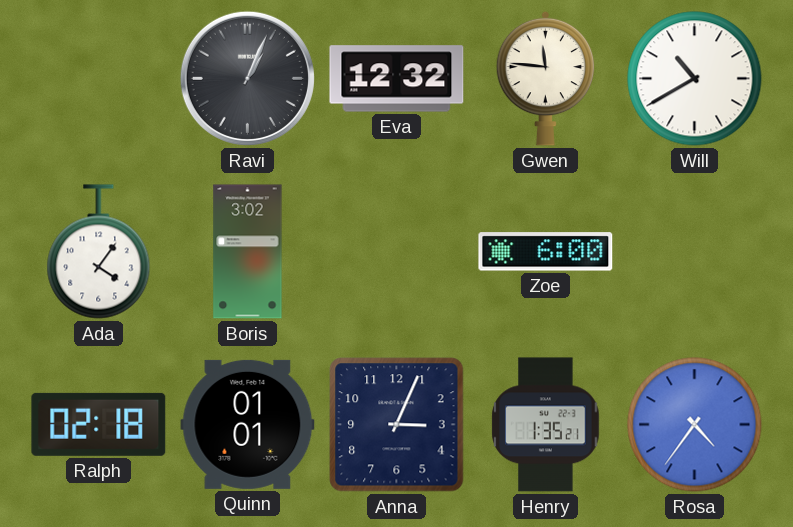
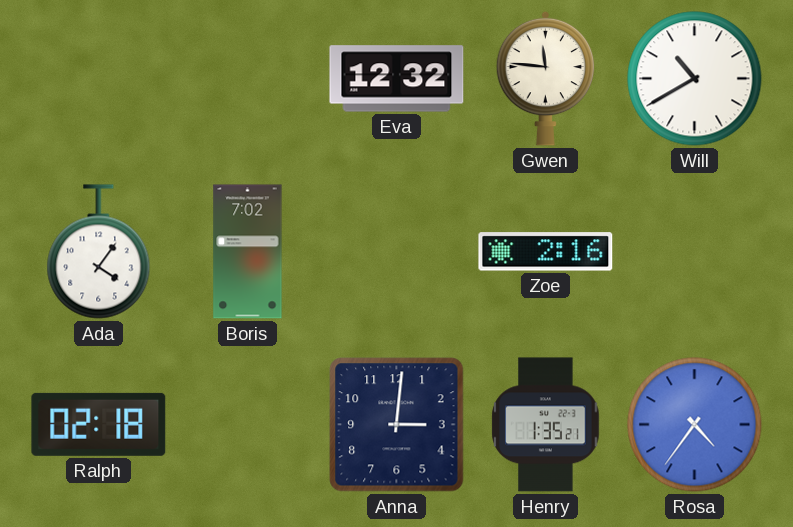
Ravi: 1:04 -> none
Boris: 3:02 -> 7:02
Zoe: 6:00 -> 2:16
Quinn: 01:01 -> none
Anna: 3:04 -> 3:01
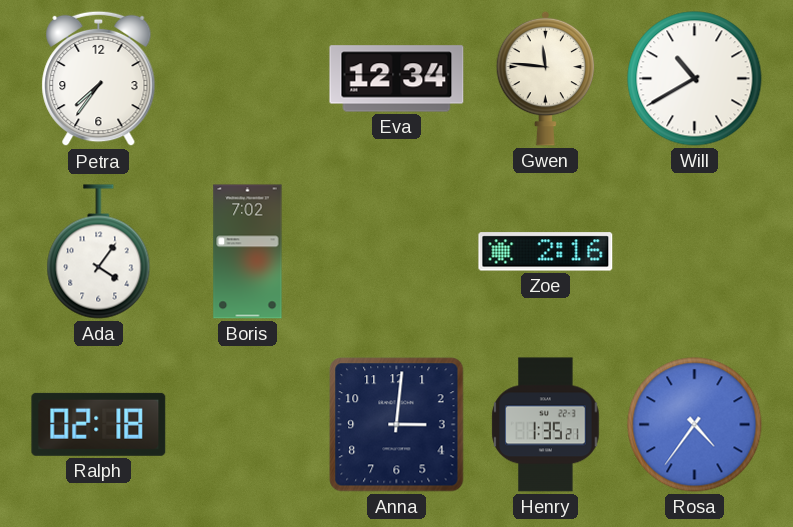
Petra: none -> 7:36
Eva: 12:32 -> 12:34
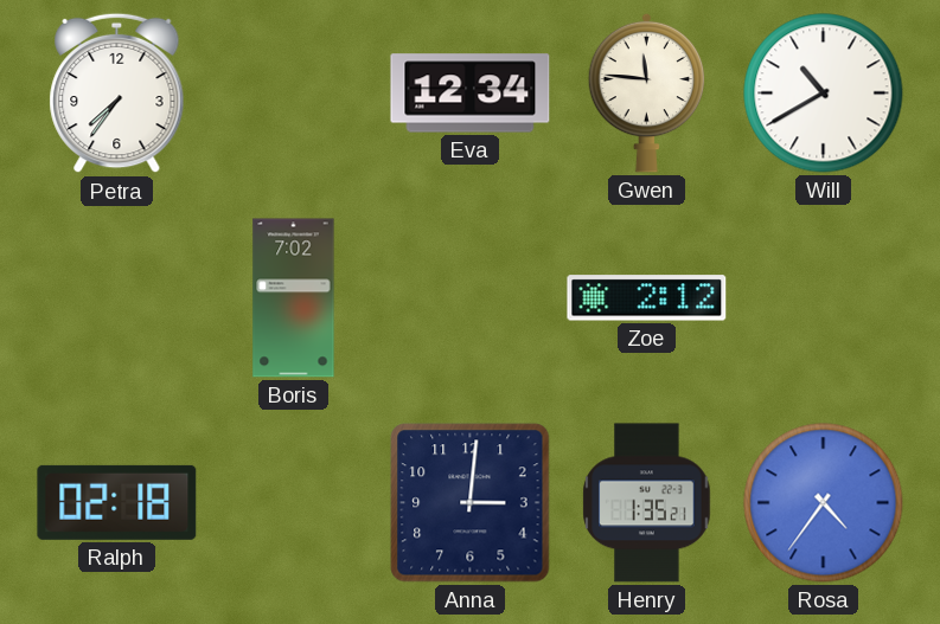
Ada: 4:06 -> none
Zoe: 2:16 -> 2:12
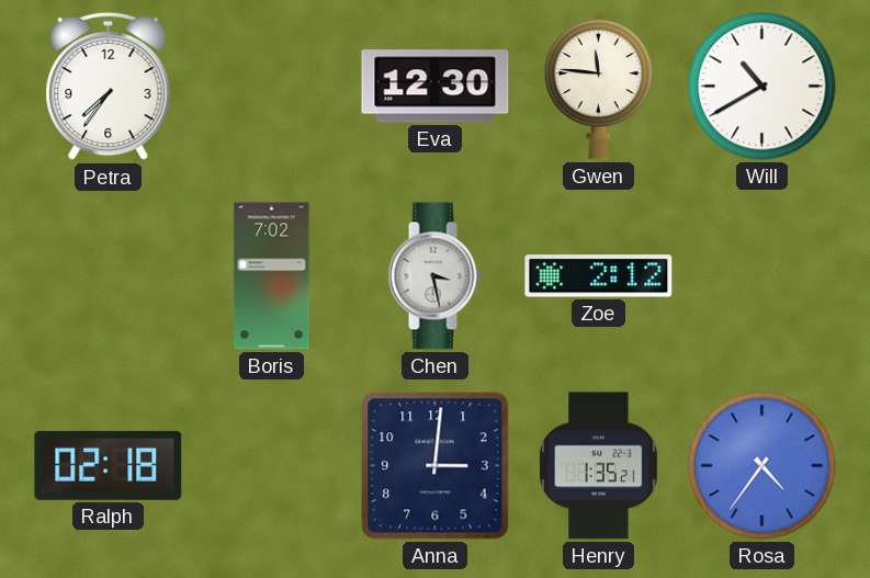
Eva: 12:34 -> 12:30
Chen: none -> 3:28
